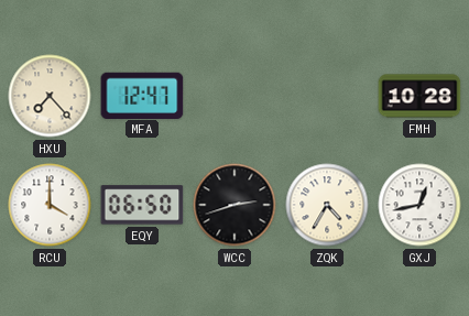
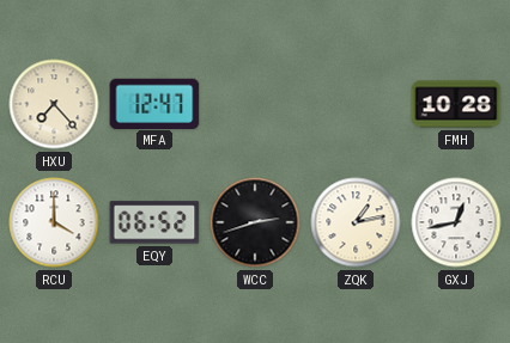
EQY: 06:50 -> 06:52
ZQK: 4:35 -> 1:13
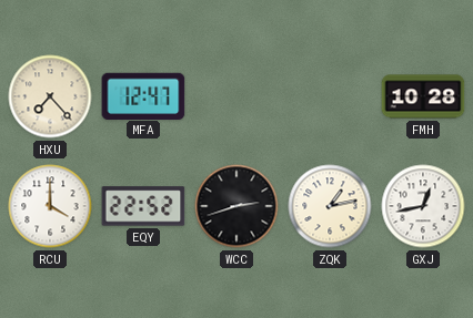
EQY: 06:52 -> 22:52
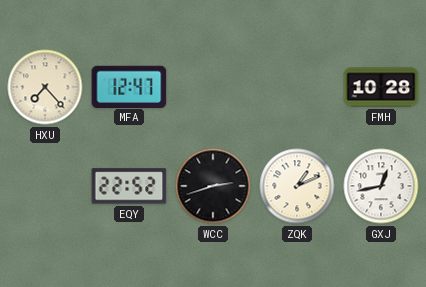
RCU: 4:00 -> none
ZQK: 1:13 -> 1:11
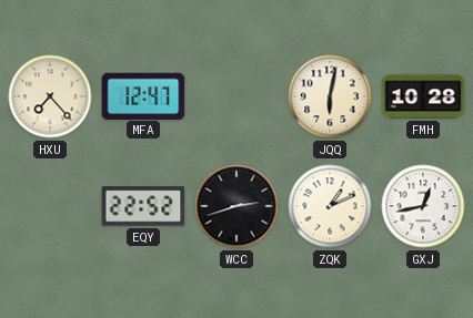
JQQ: none -> 6:02
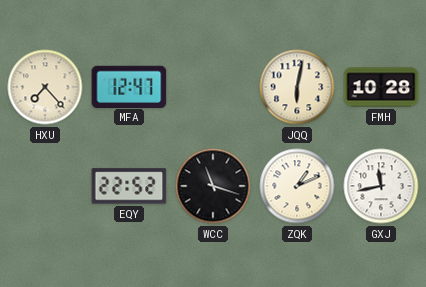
WCC: 2:42 -> 11:18
GXJ: 12:43 -> 11:43
